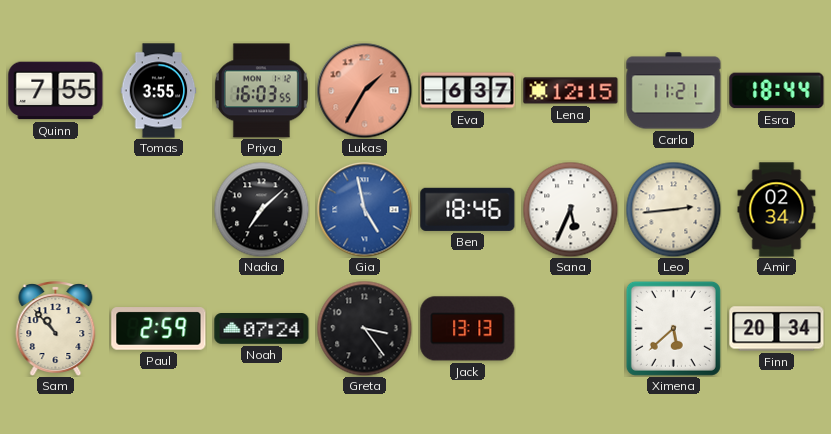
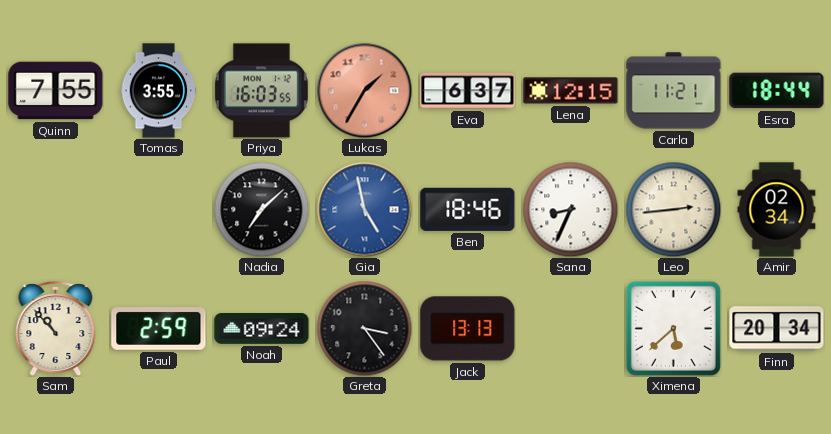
Sana: 5:34 -> 8:34
Noah: 07:24 -> 09:24
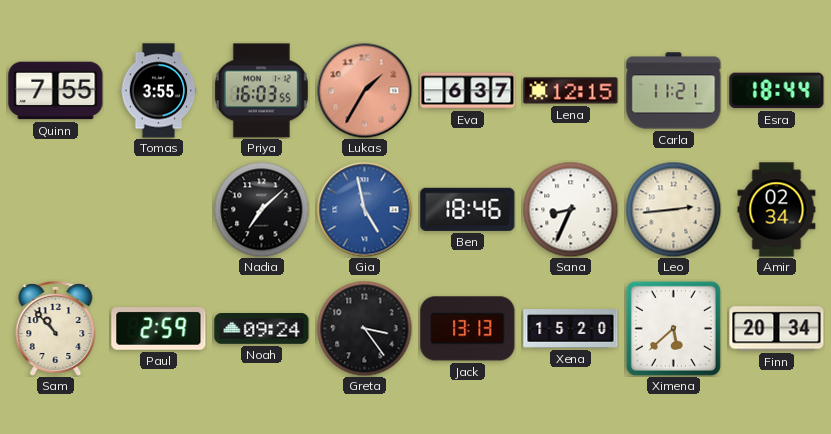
Xena: none -> 15:20
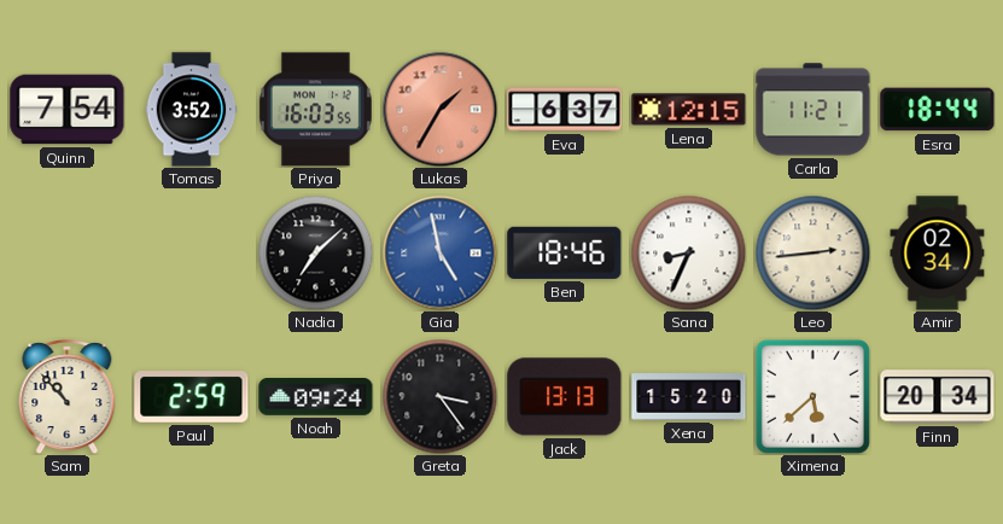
Quinn: 7:55 -> 7:54
Tomas: 3:55 -> 3:52
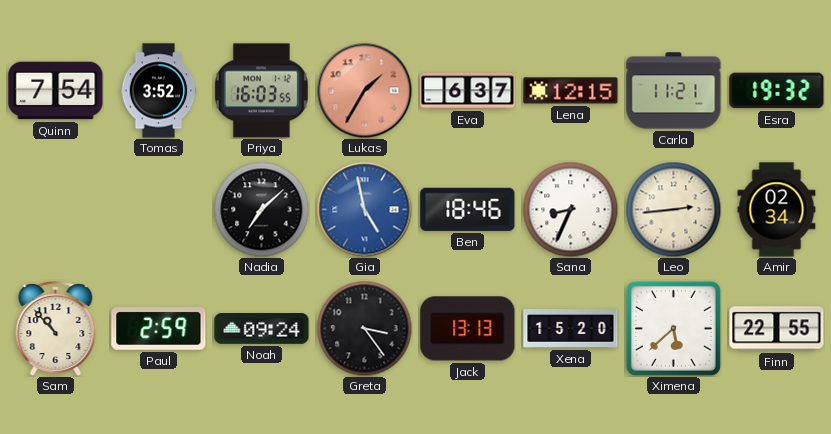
Esra: 18:44 -> 19:32
Finn: 20:34 -> 22:55
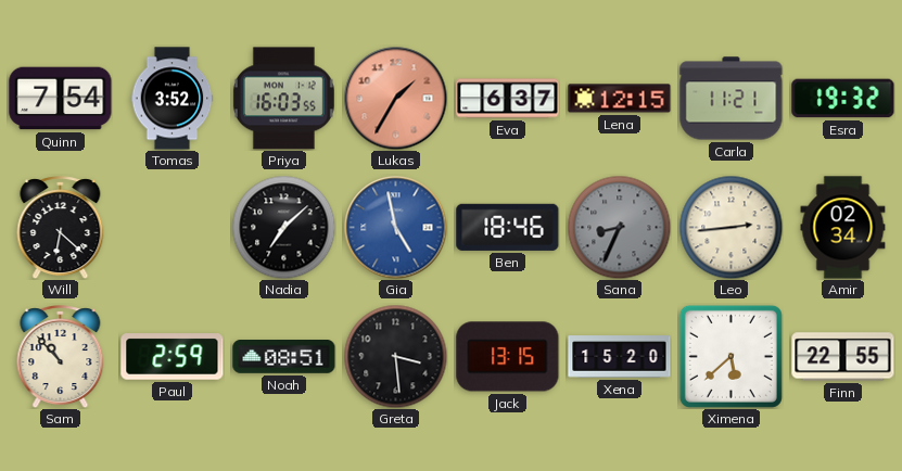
Will: none -> 6:22
Sana dial: white -> grey
Noah: 09:24 -> 08:51
Greta: 3:24 -> 3:29
Jack: 13:13 -> 13:15
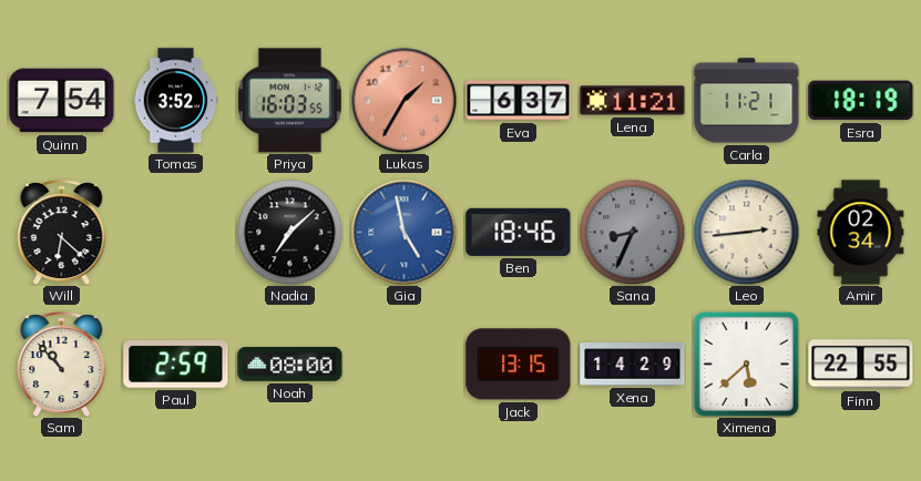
Lena: 12:15 -> 11:21
Esra: 19:32 -> 18:19
Noah: 08:51 -> 08:00
Greta: 3:29 -> none
Xena: 15:20 -> 14:29
